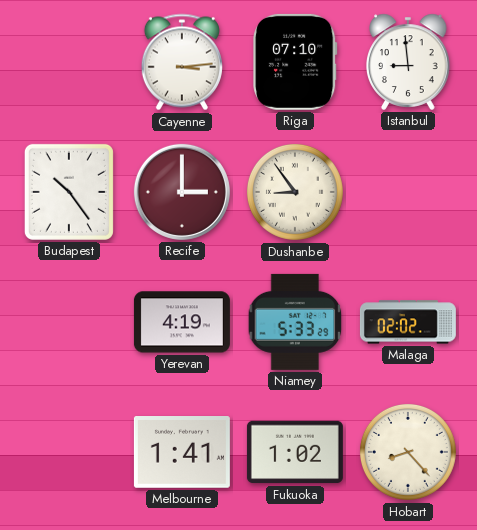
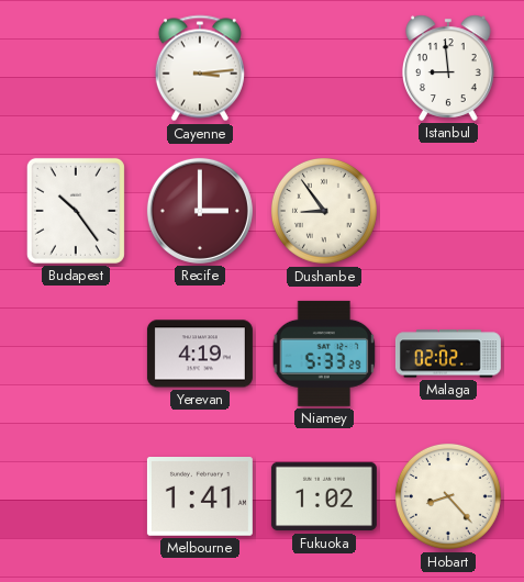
Riga: 07:10 -> none
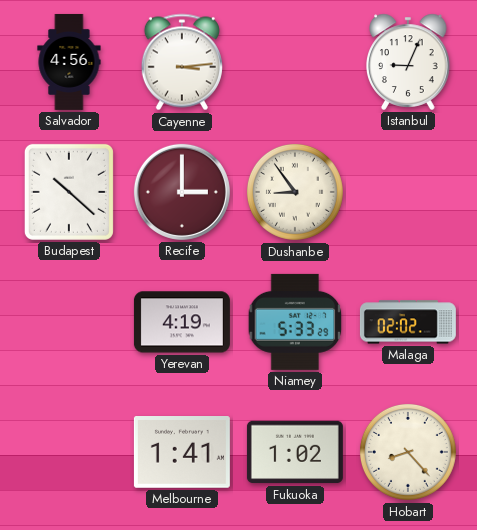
Salvador: none -> 4:56
Istanbul: 8:59 -> 9:04
Budapest: 10:24 -> 10:22
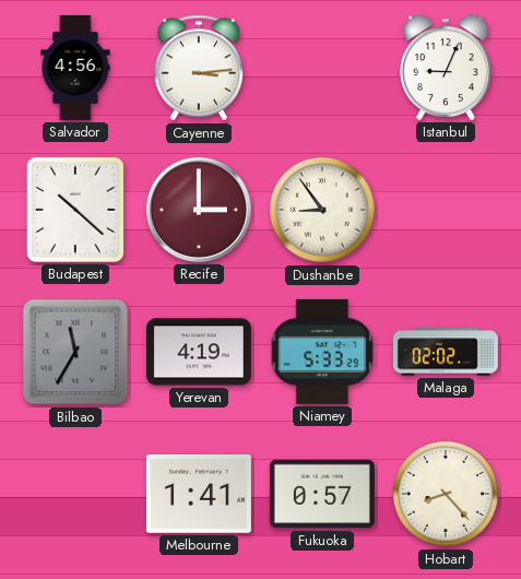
Bilbao: none -> 11:35
Fukuoka: 1:02 -> 0:57
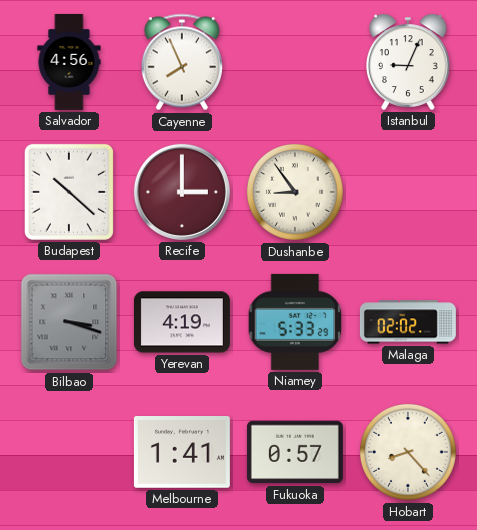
Cayenne: 3:14 -> 7:56
Bilbao: 11:35 -> 3:18
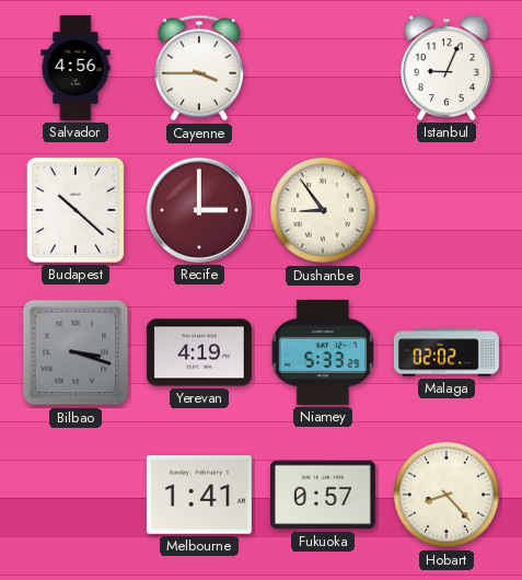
Cayenne: 7:56 -> 3:45
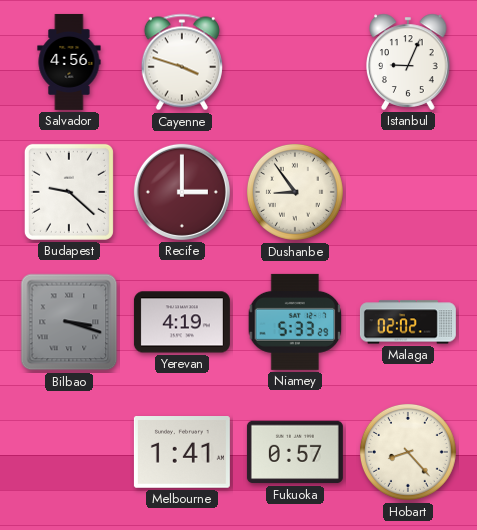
Cayenne: 3:45 -> 3:48
Budapest: 10:22 -> 9:22
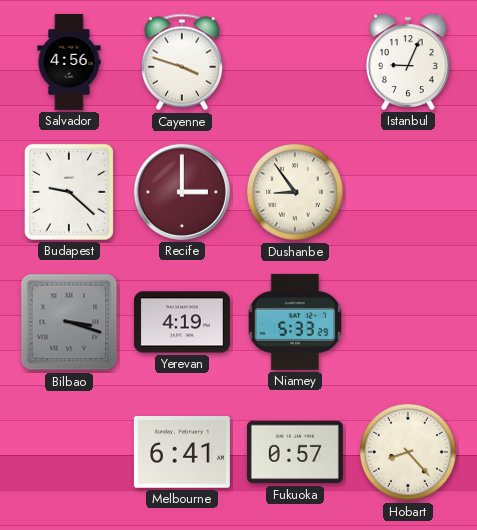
Malaga: 02:02 -> none
Melbourne: 1:41 -> 6:41
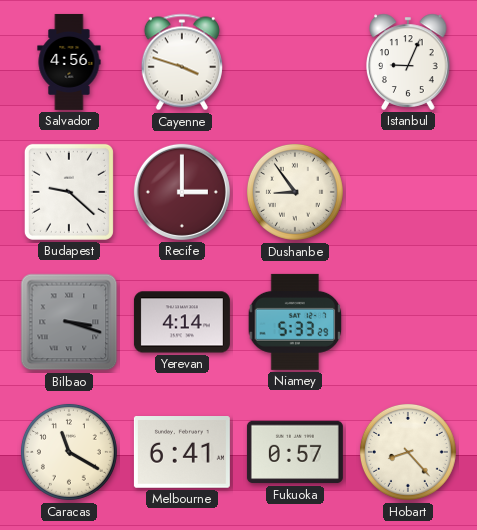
Yerevan: 4:19 -> 4:14
Caracas: none -> 11:20
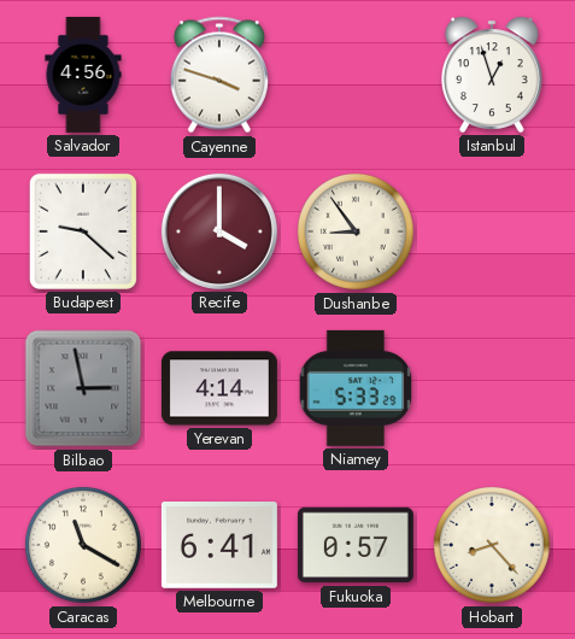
Istanbul: 9:04 -> 12:57
Recife: 3:00 -> 4:00
Bilbao: 3:18 -> 2:58
